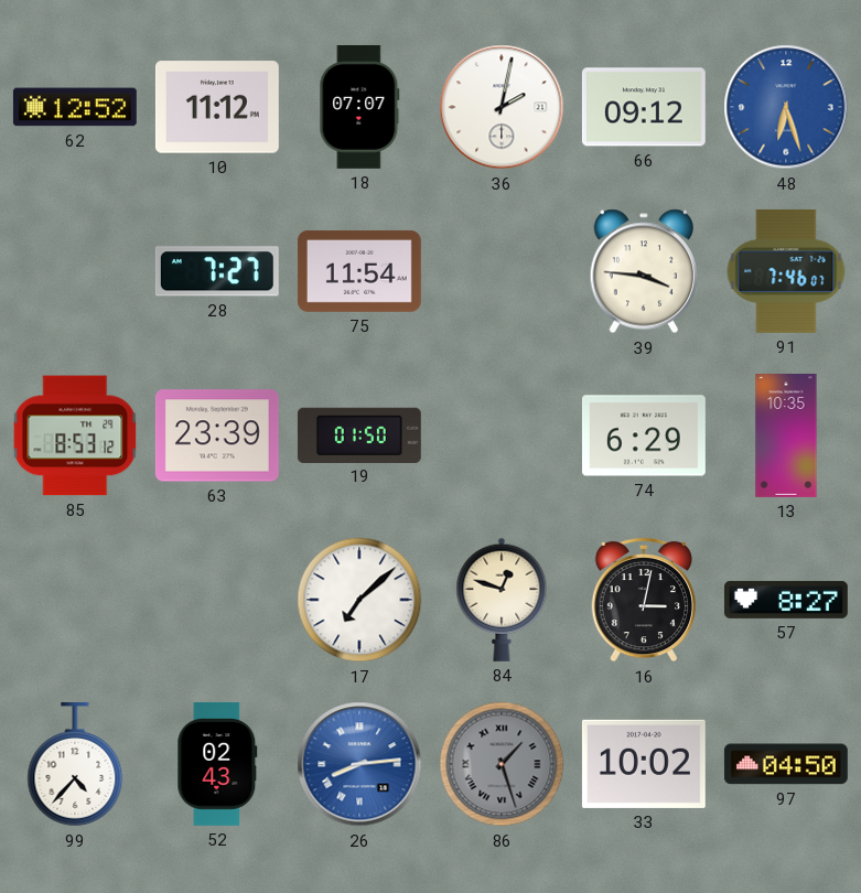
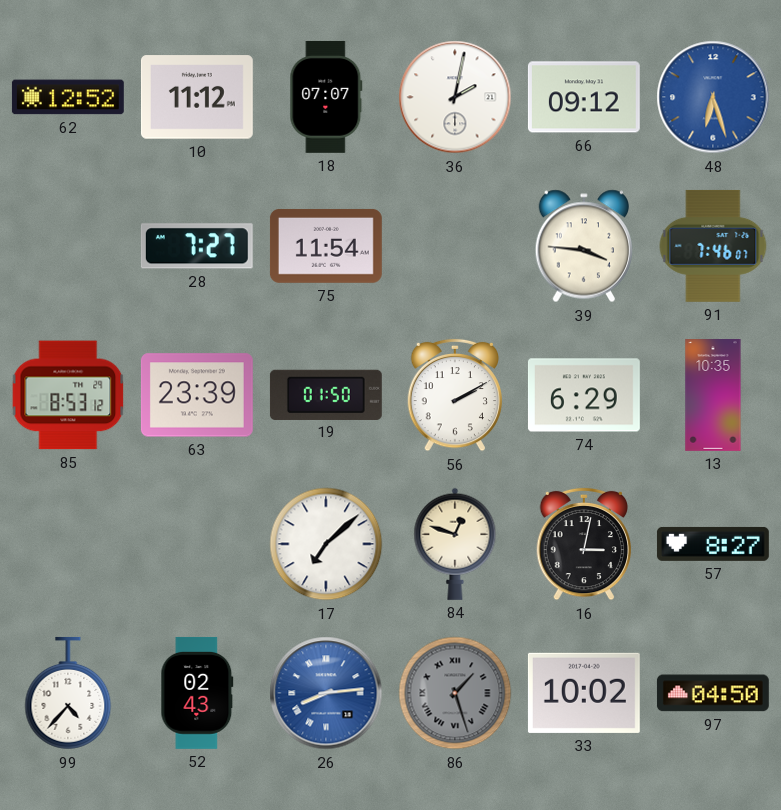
56: none -> 2:10
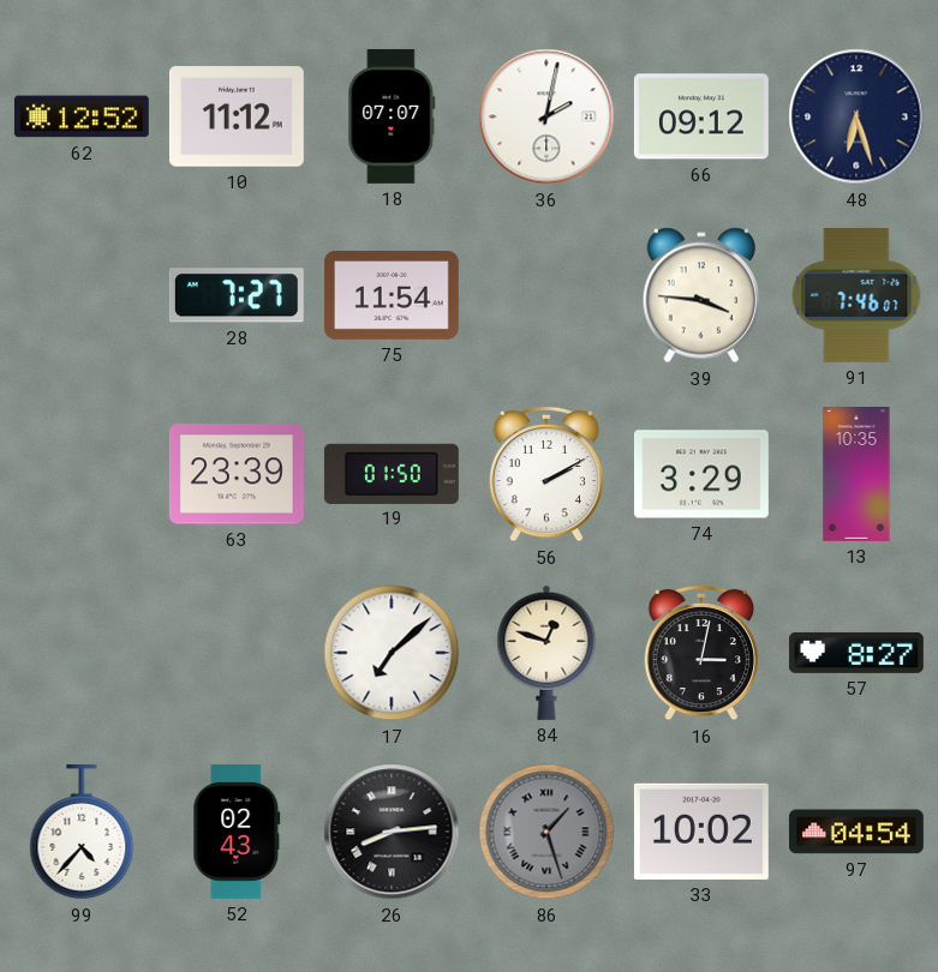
48 dial: blue -> navy
85: 8:53 -> none
74: 6:29 -> 3:29
26 dial: blue -> black
97: 04:50 -> 04:54
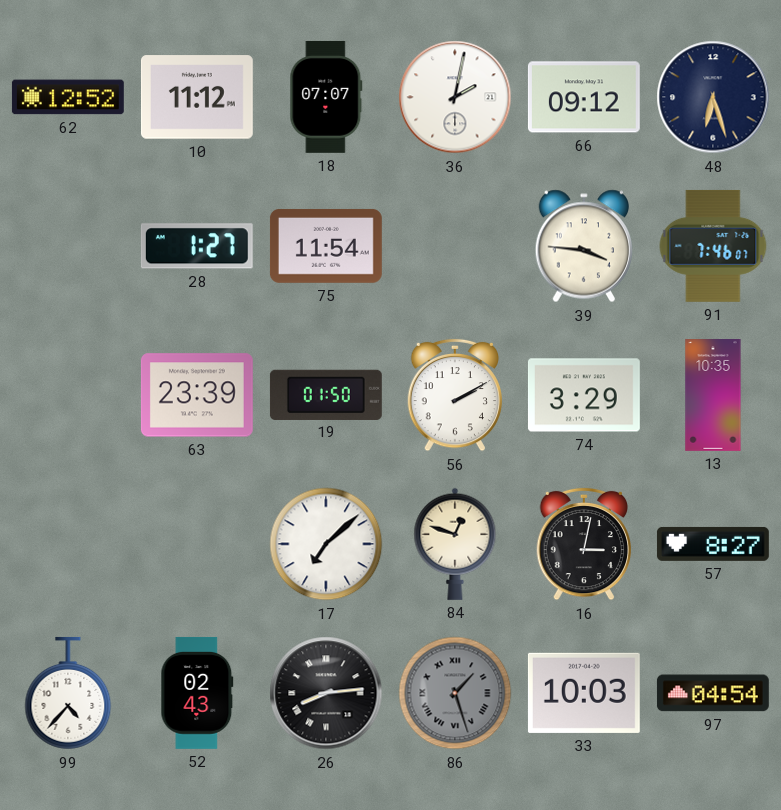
28: 7:27 -> 1:27
33: 10:02 -> 10:03
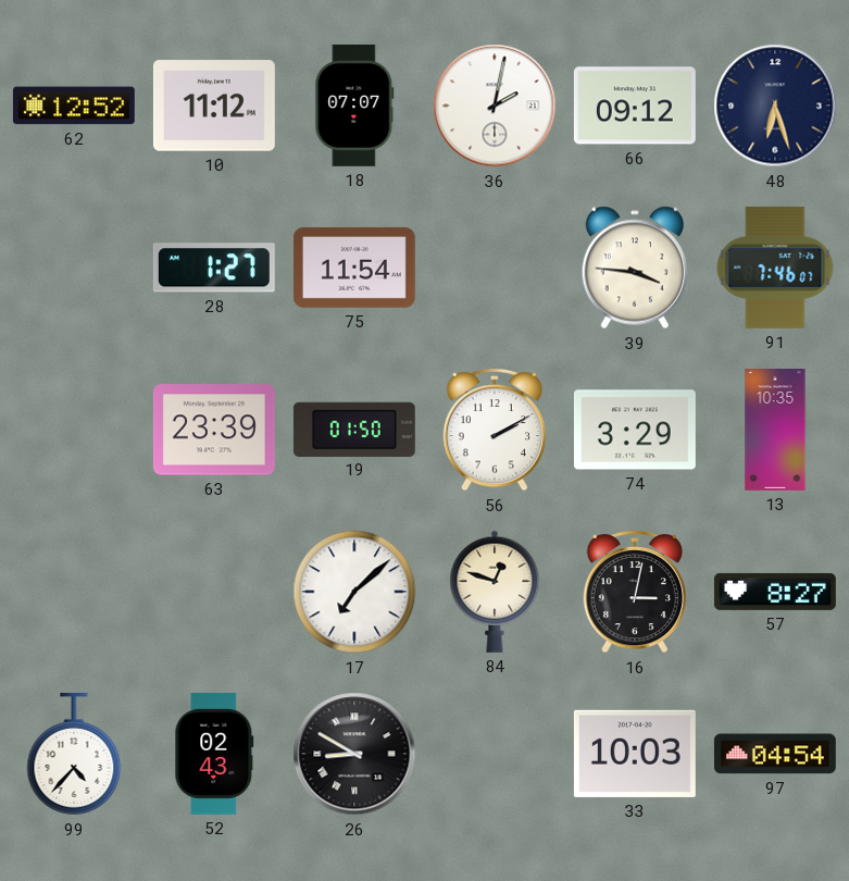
26: 8:14 -> 8:50
86: 1:27 -> none
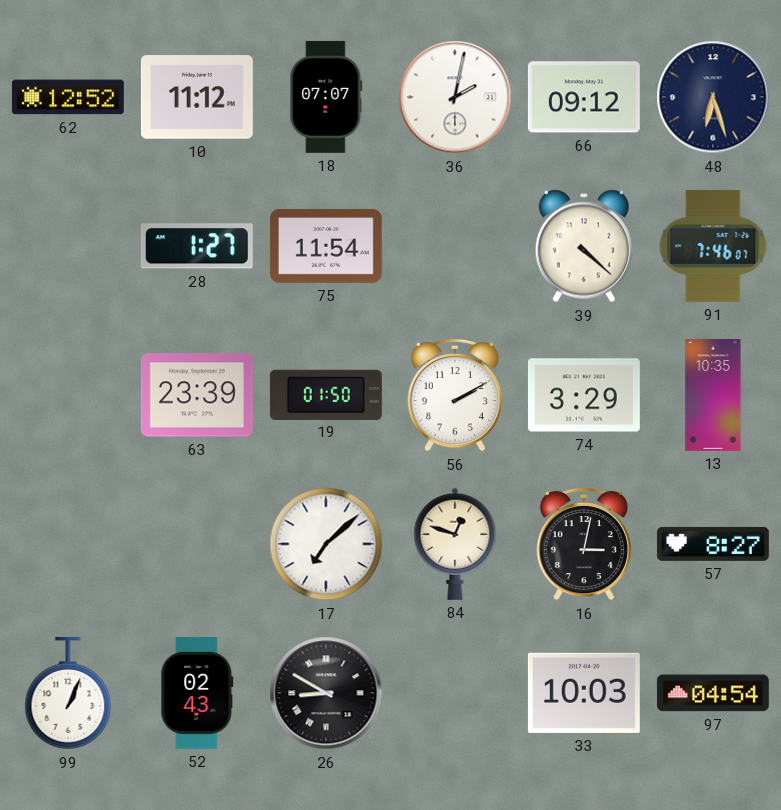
39: 3:46 -> 4:22
99: 4:37 -> 1:04
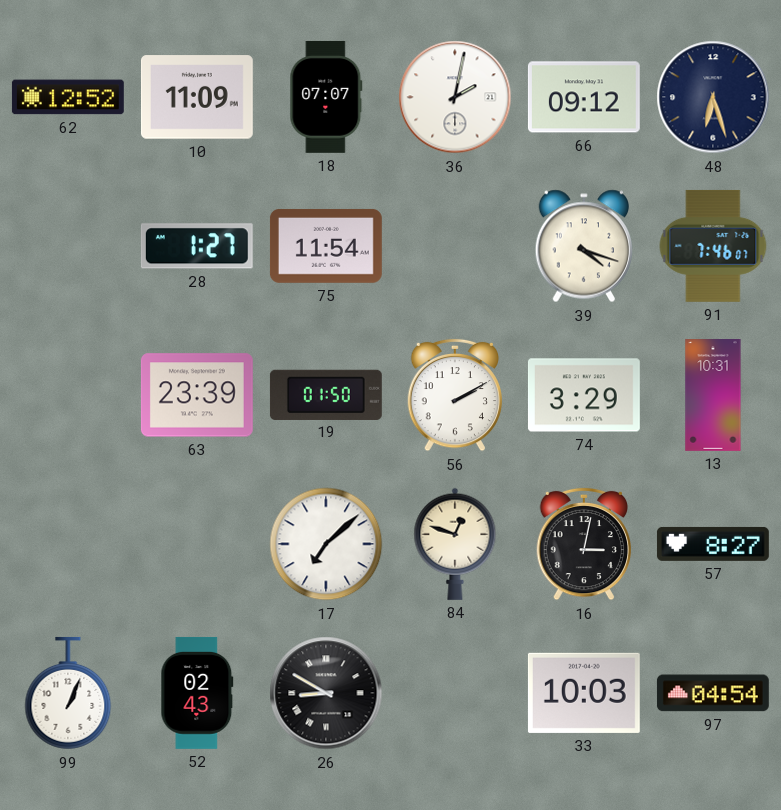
10: 11:12 -> 11:09
39: 4:22 -> 4:18
13: 10:35 -> 10:31
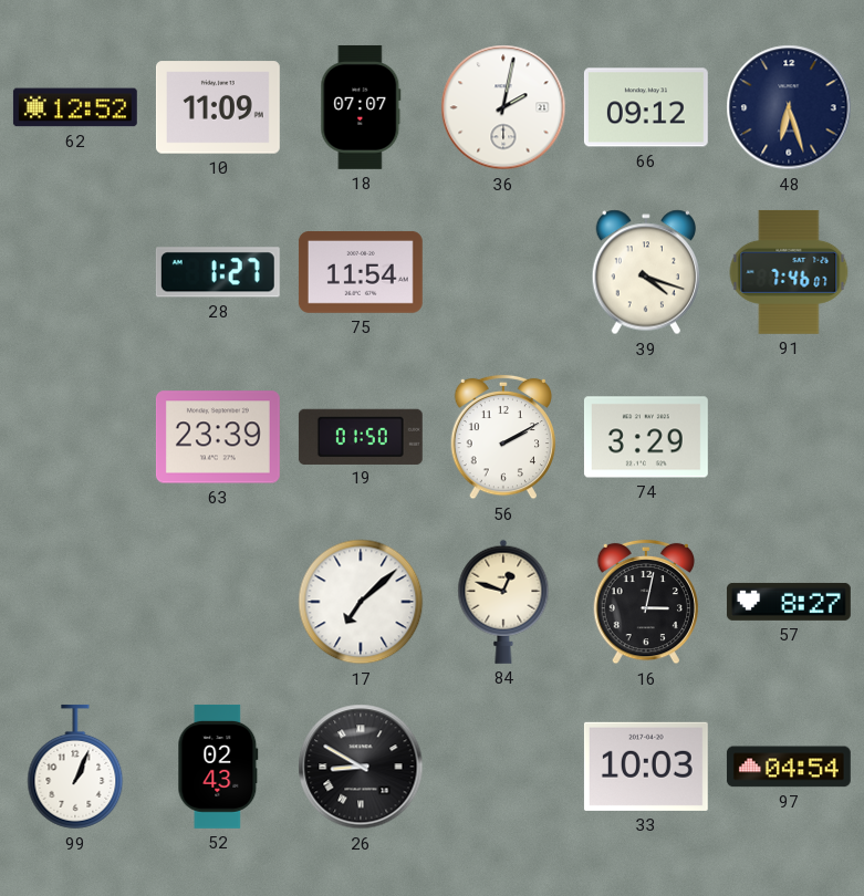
13: 10:31 -> none
